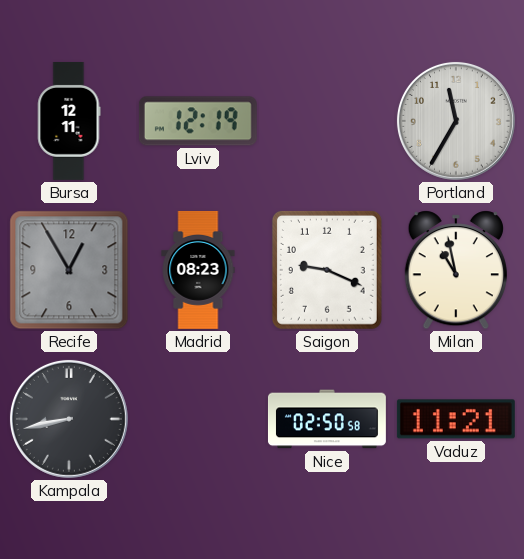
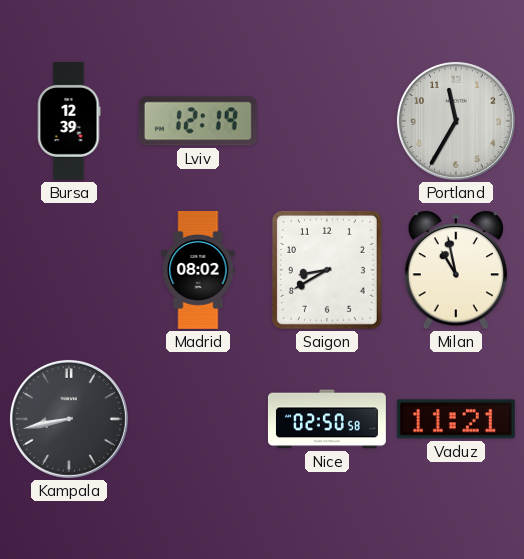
Bursa: 12:11 -> 12:39
Recife: 12:55 -> none
Madrid: 08:23 -> 08:02
Saigon: 9:19 -> 8:40
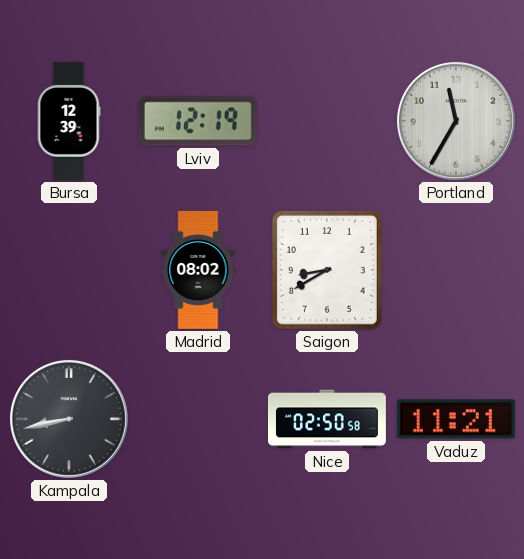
Milan: 10:58 -> none
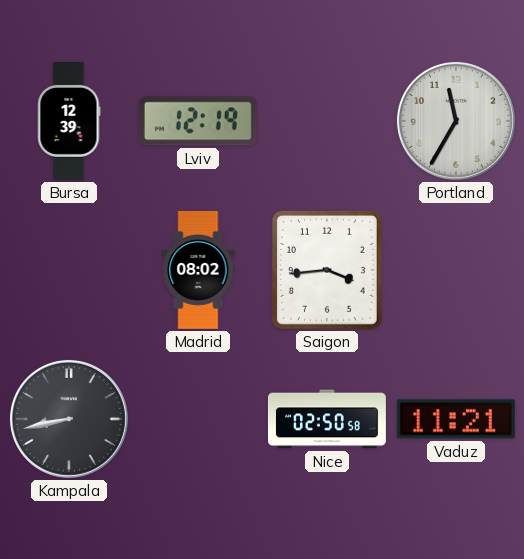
Saigon: 8:40 -> 3:44
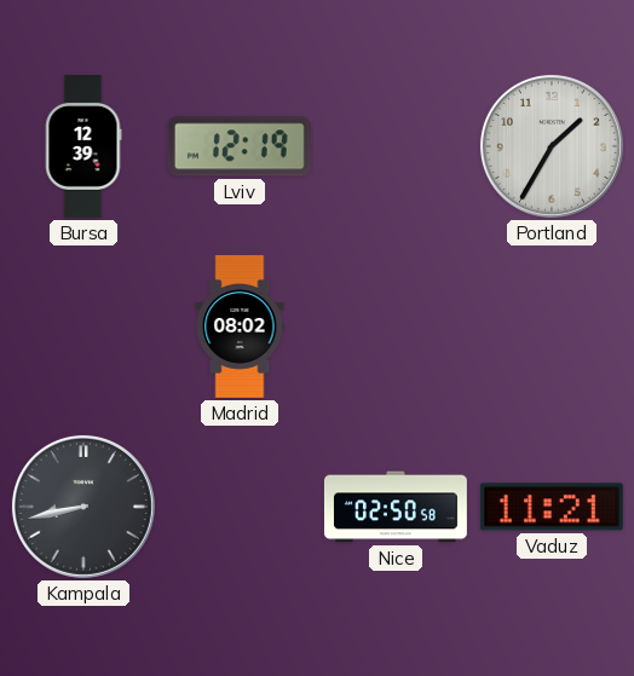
Portland: 11:35 -> 1:35
Saigon: 3:44 -> none
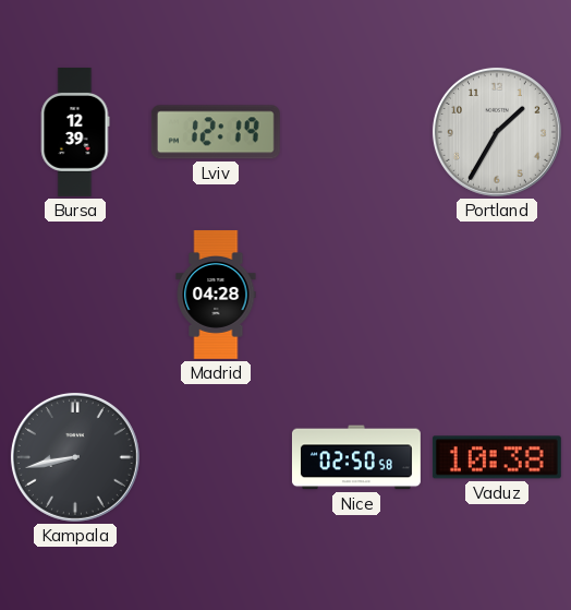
Madrid: 08:02 -> 04:28
Vaduz: 11:21 -> 10:38
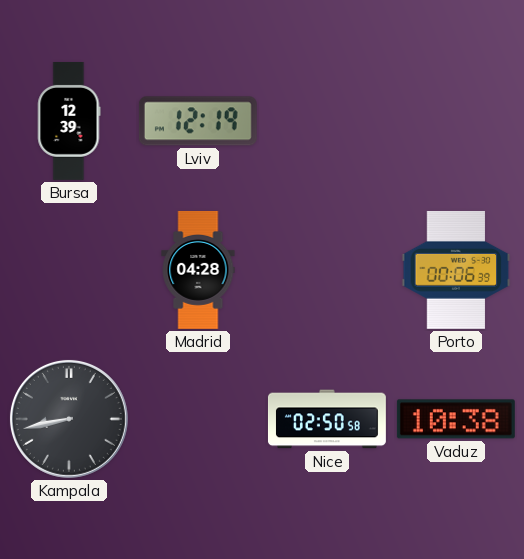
Portland: 1:35 -> none
Porto: none -> 00:06
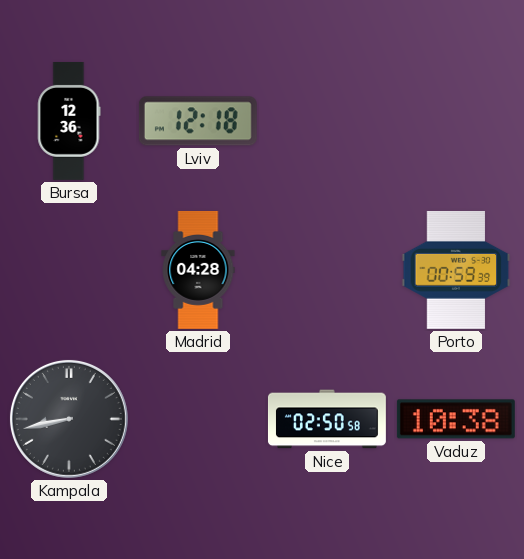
Bursa: 12:39 -> 12:36
Lviv: 12:19 -> 12:18
Porto: 00:06 -> 00:59
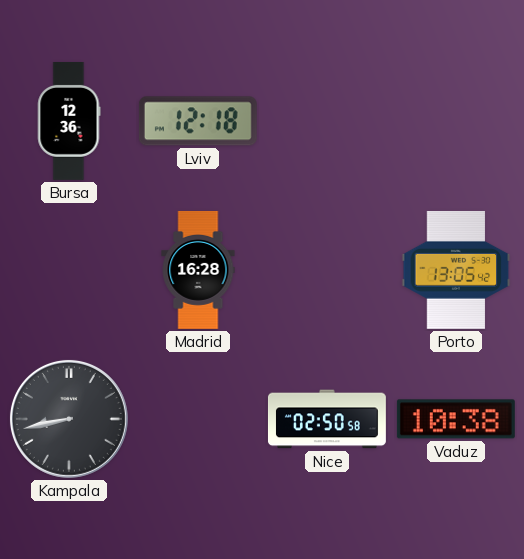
Madrid: 04:28 -> 16:28
Porto: 00:59 -> 13:05
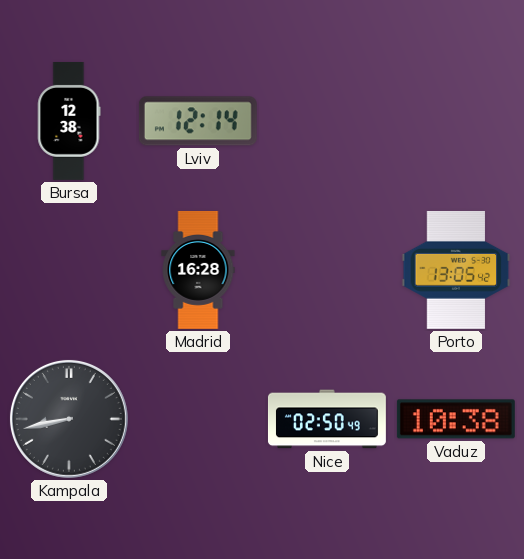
Bursa: 12:36 -> 12:38
Lviv: 12:18 -> 12:14
Nice: 02:50:58 -> 02:50:49
